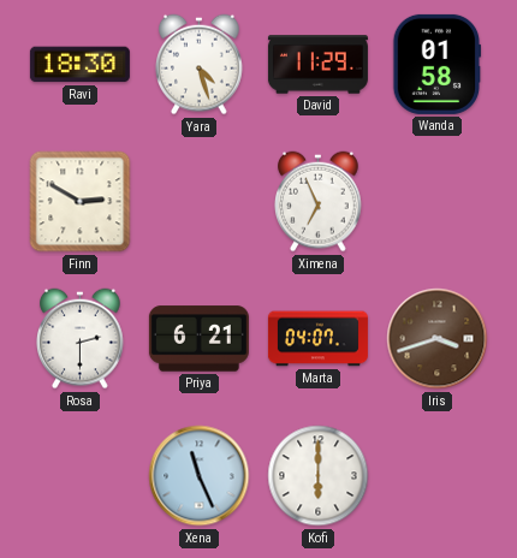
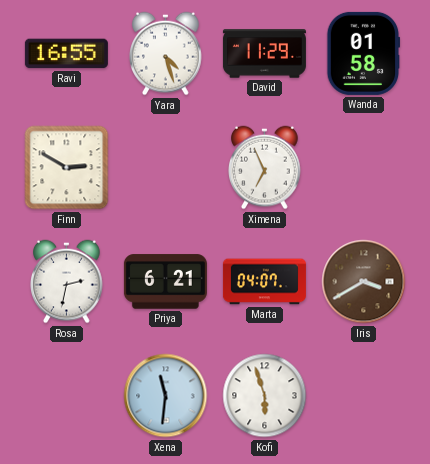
Ravi: 18:30 -> 16:55
Rosa: 2:30 -> 2:32
Iris: 3:42 -> 3:40
Xena: 11:26 -> 11:31
Kofi: 6:00 -> 5:57
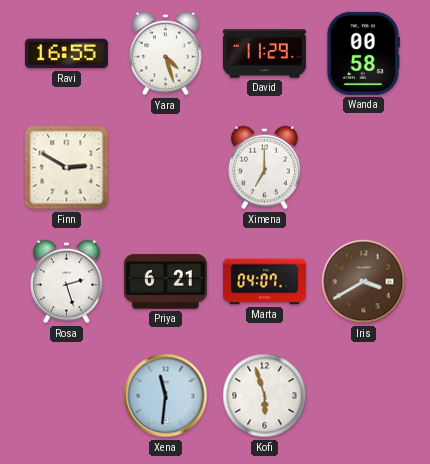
Wanda: 01:58 -> 00:58
Ximena: 6:56 -> 7:00
Rosa: 2:32 -> 2:27
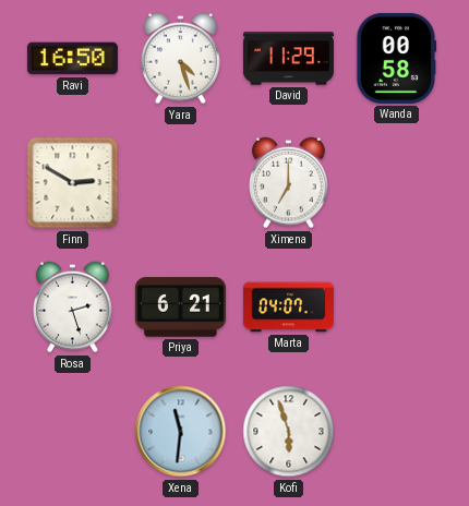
Ravi: 16:55 -> 16:50
Iris: 3:40 -> none
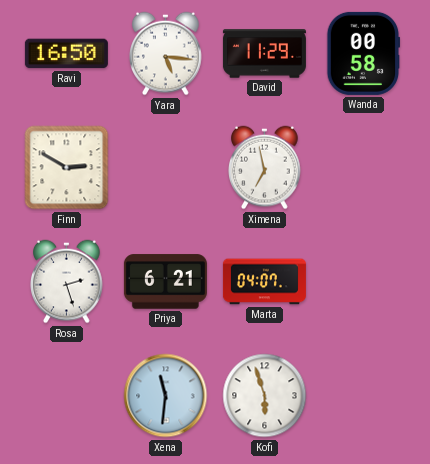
Yara: 4:27 -> 5:16
Ximena: 7:00 -> 6:58
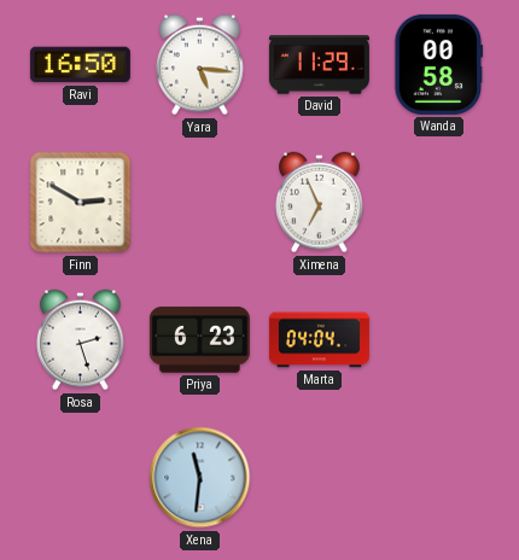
Ximena: 6:58 -> 6:56
Priya: 6:21 -> 6:23
Marta: 04:07 -> 04:04
Kofi: 5:57 -> none
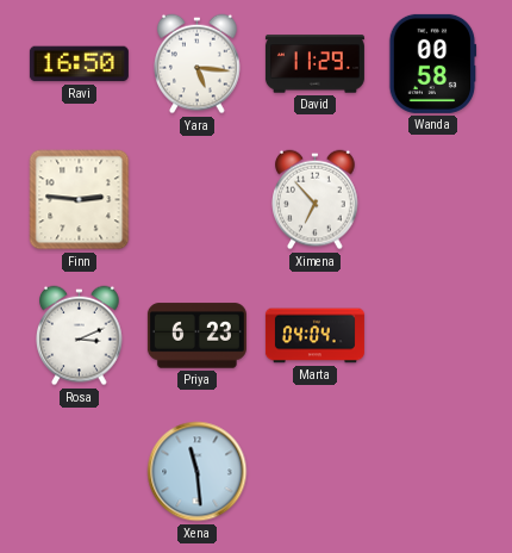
Finn: 2:50 -> 2:46
Ximena: 6:56 -> 6:53
Rosa: 2:27 -> 3:11
Xena: 11:31 -> 11:29
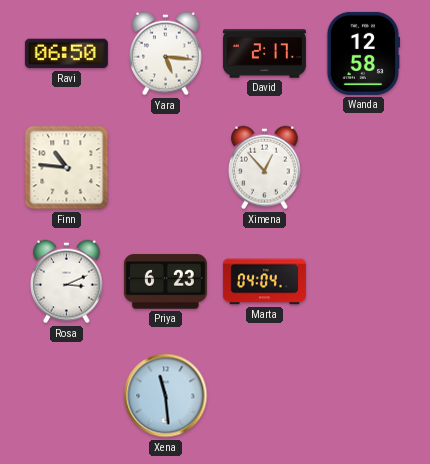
Ravi: 16:50 -> 06:50
David: 11:29 -> 2:17
Wanda: 00:58 -> 12:58
Finn: 2:46 -> 10:46
Ximena: 6:53 -> 12:53
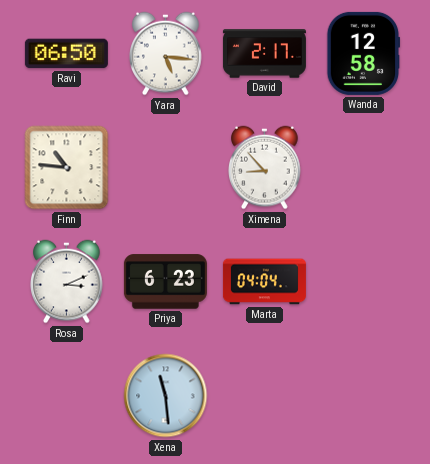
Ximena: 12:53 -> 8:53
